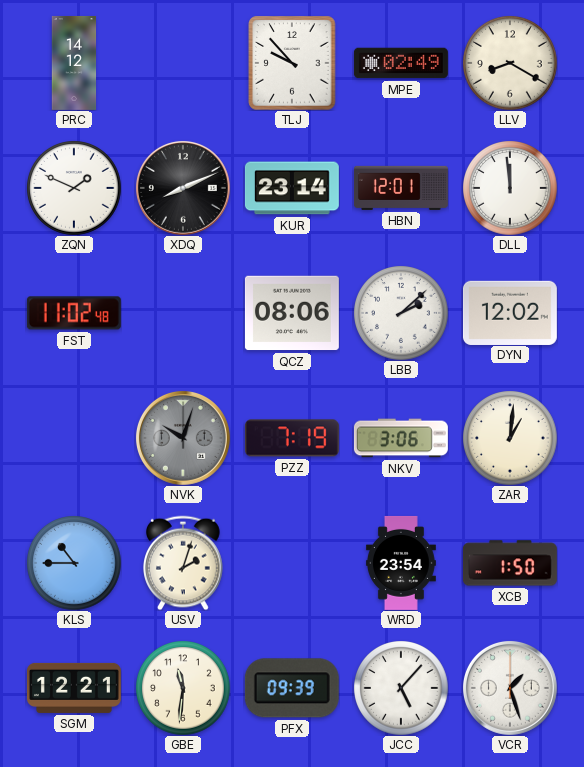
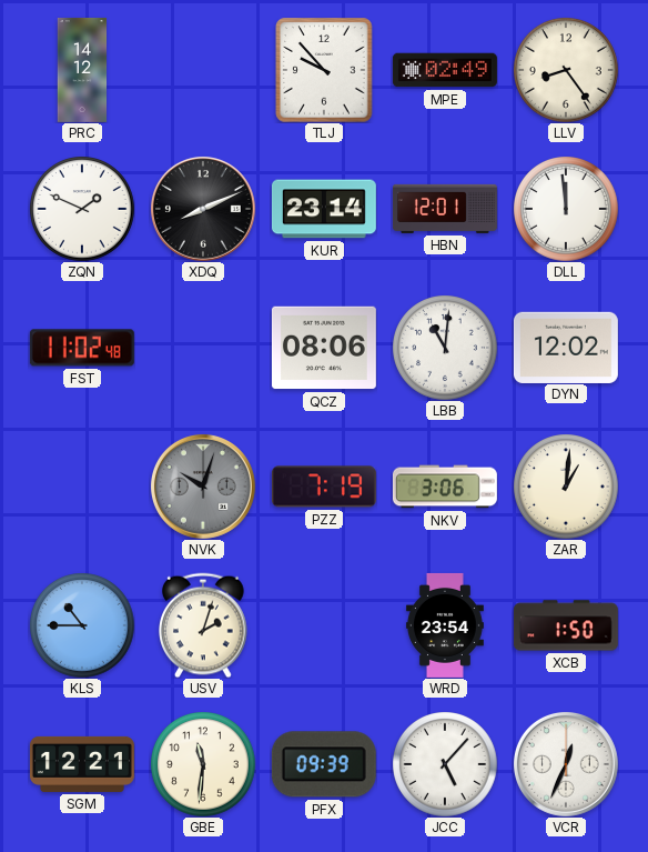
LLV: 8:20 -> 8:24
LBB: 2:08 -> 11:01
VCR: 1:27 -> 12:34
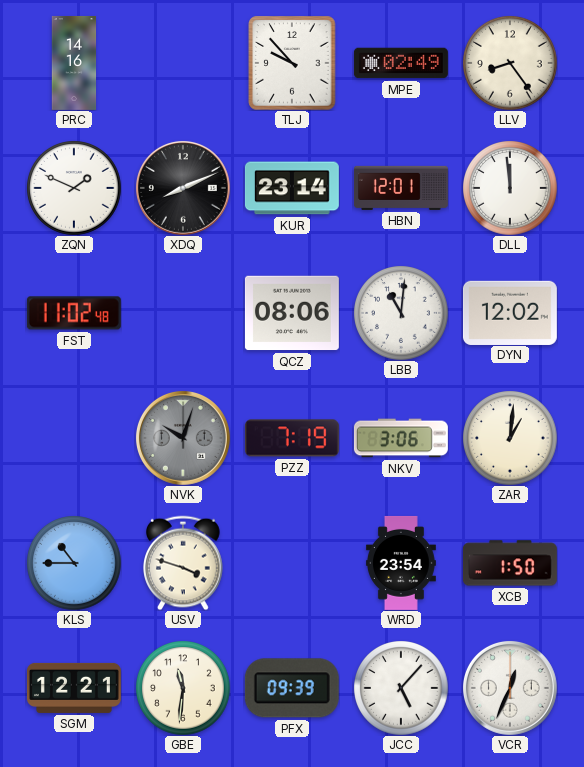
PRC: 14:12 -> 14:16
USV: 2:03 -> 3:48
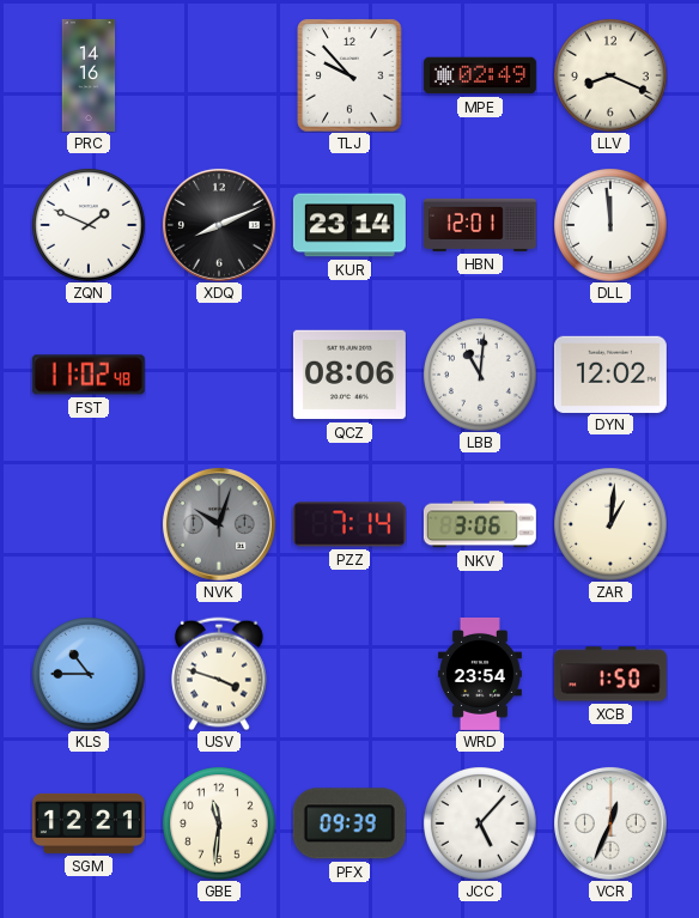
LLV: 8:24 -> 8:19
PZZ: 7:19 -> 7:14
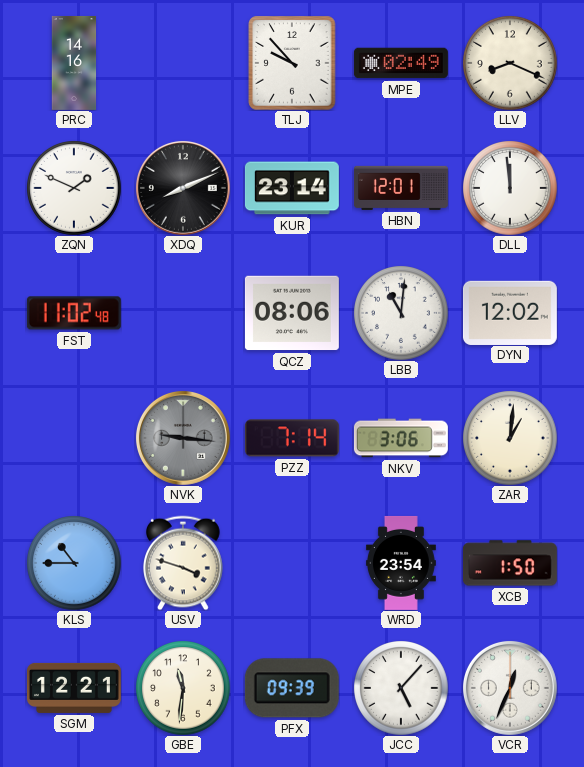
NVK: 10:03 -> 9:16
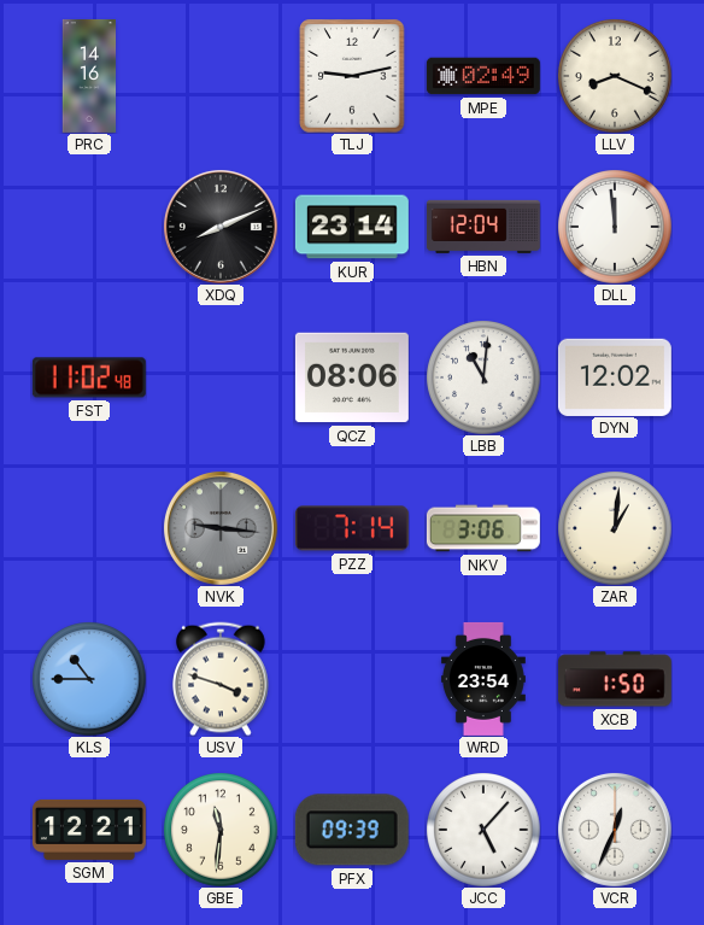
TLJ: 9:53 -> 9:13
ZQN: 1:49 -> none
HBN: 12:01 -> 12:04
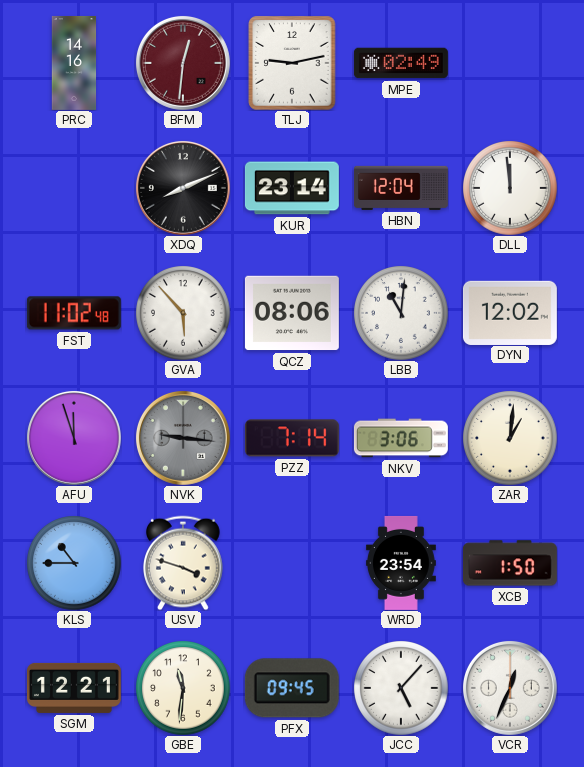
BFM: none -> 12:31
LLV: 8:19 -> none
GVA: none -> 5:53
AFU: none -> 11:57
PFX: 09:39 -> 09:45
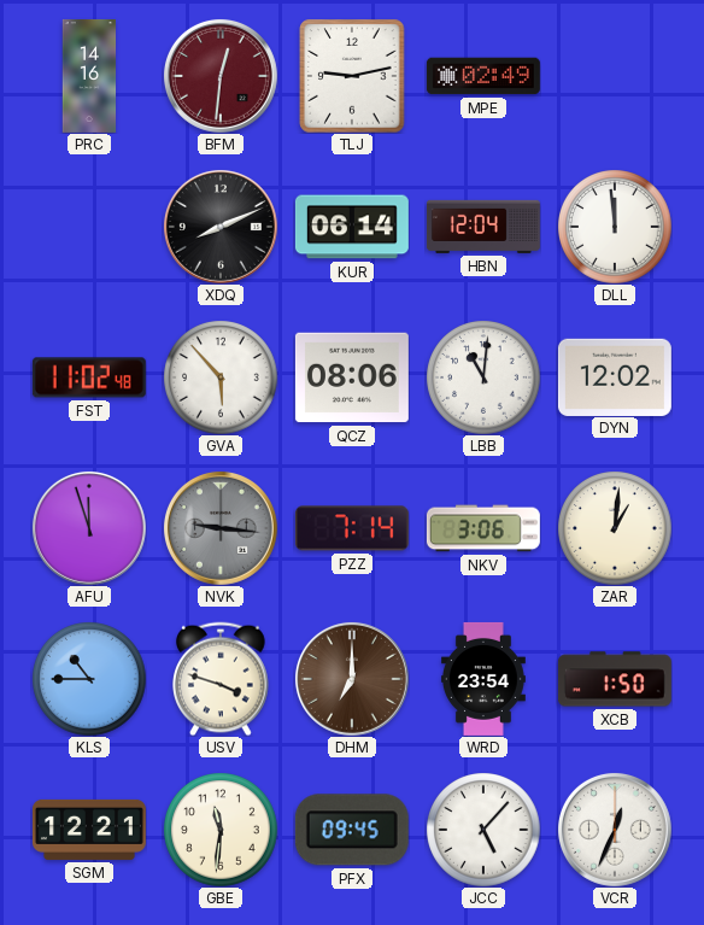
KUR: 23:14 -> 06:14
DHM: none -> 7:00
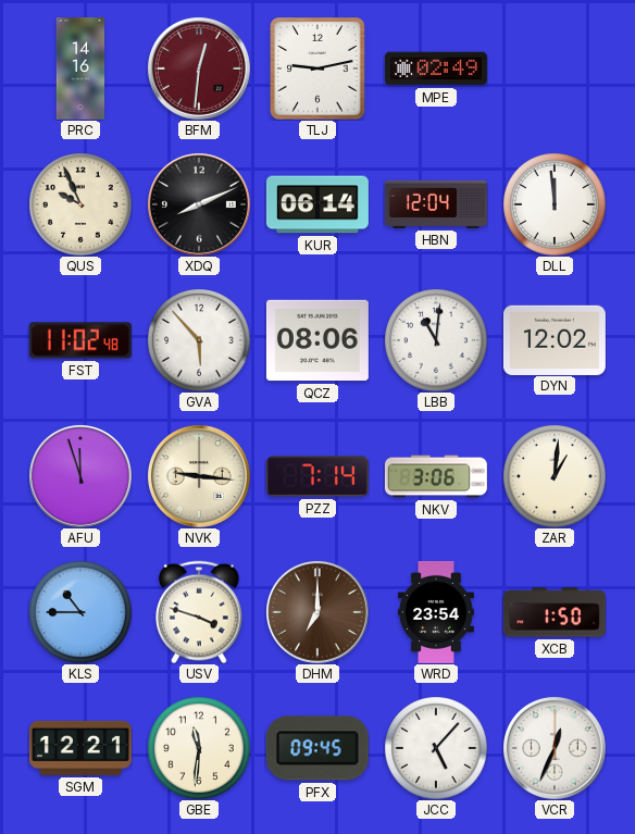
QUS: none -> 9:56
NVK dial: grey -> cream
